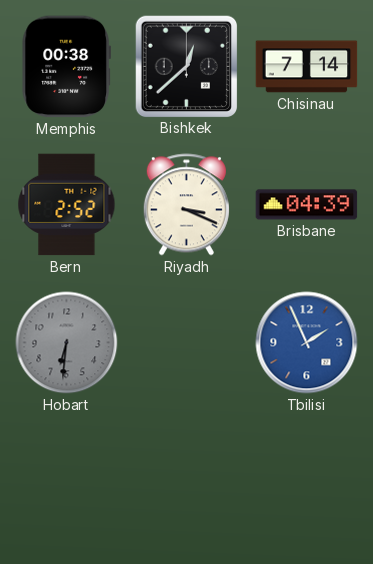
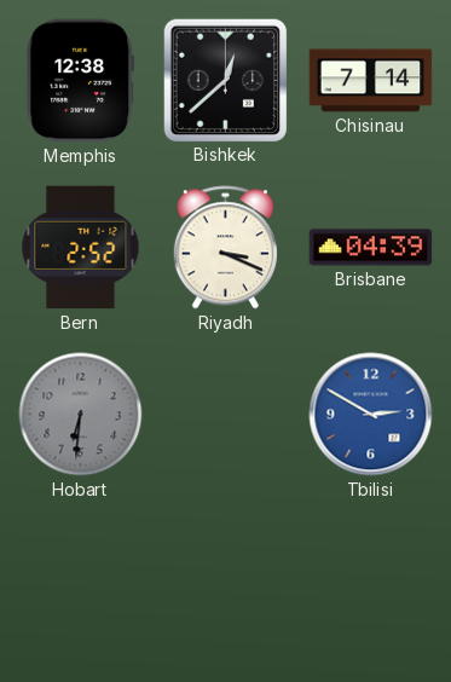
Memphis: 00:38 -> 12:38
Tbilisi: 1:56 -> 2:50
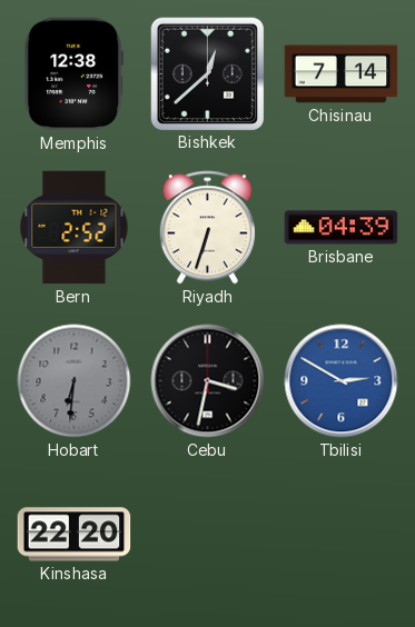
Riyadh: 3:19 -> 6:33
Cebu: none -> 3:32
Kinshasa: none -> 22:20
